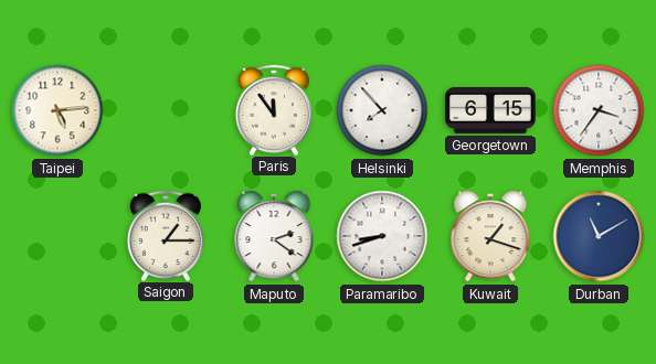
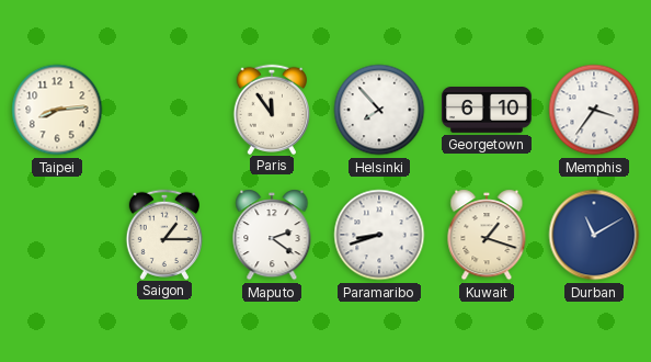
Taipei: 5:14 -> 8:14
Georgetown: 6:15 -> 6:10
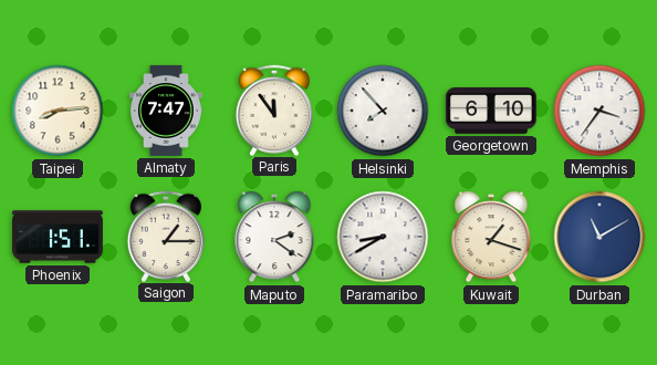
Almaty: none -> 7:47
Phoenix: none -> 1:51
Paramaribo: 8:42 -> 8:40
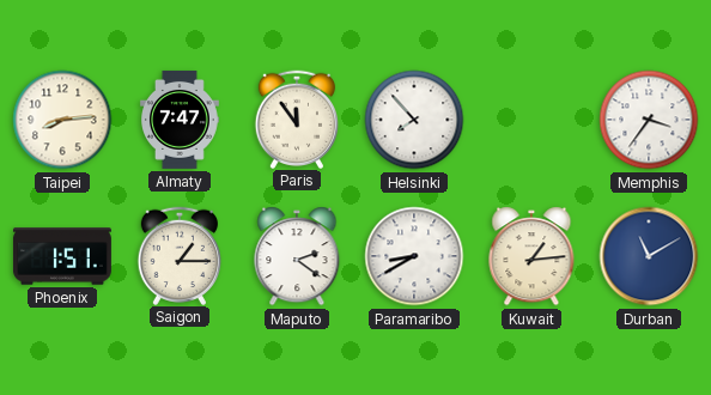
Georgetown: 6:10 -> none
Kuwait: 1:18 -> 1:14
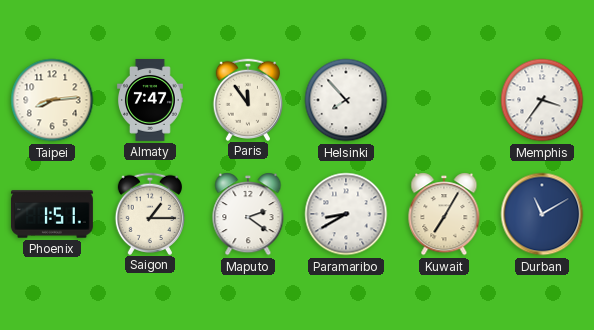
Kuwait: 1:14 -> 7:05
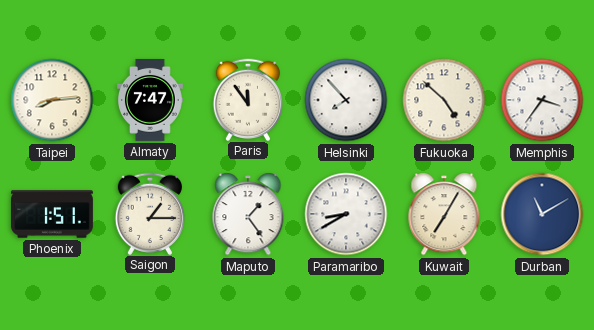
Fukuoka: none -> 4:52
Maputo: 2:21 -> 1:24
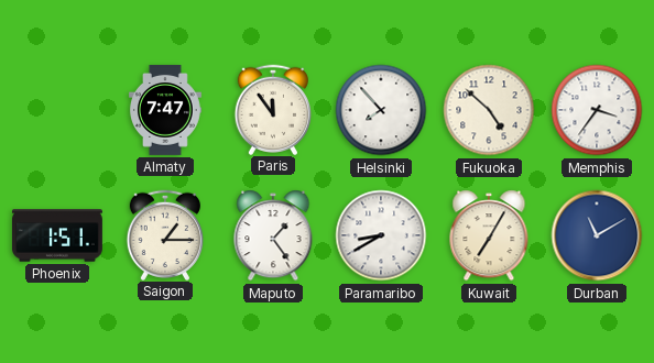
Taipei: 8:14 -> none
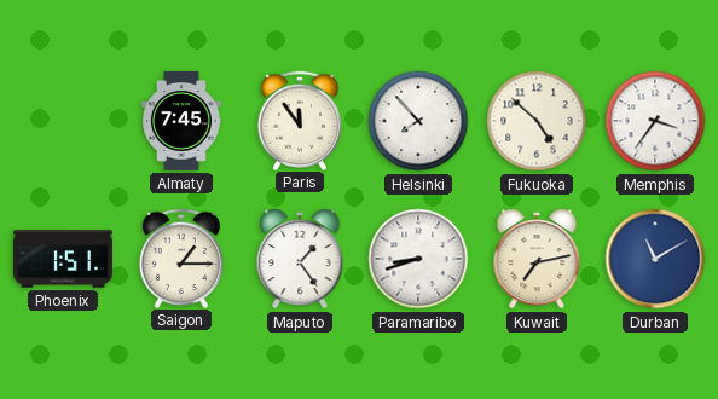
Almaty: 7:47 -> 7:45
Paramaribo: 8:40 -> 8:42
Kuwait: 7:05 -> 7:13
